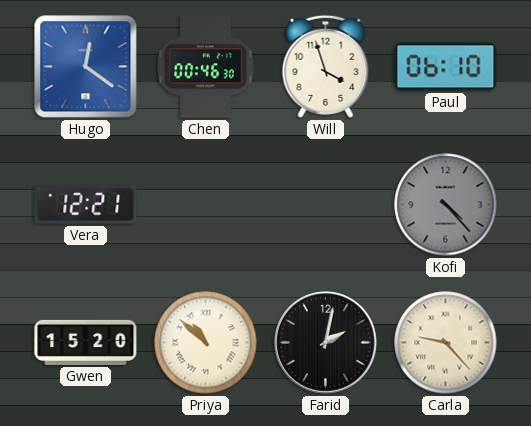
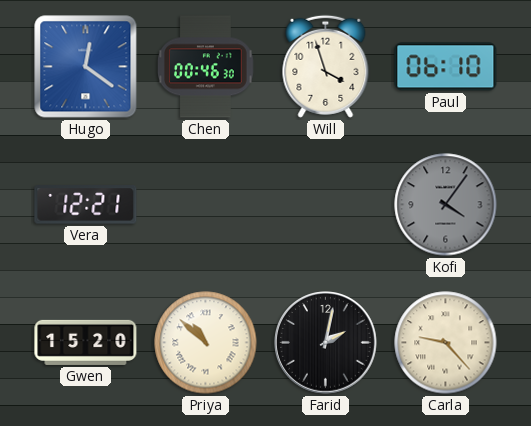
Kofi: 4:23 -> 4:06
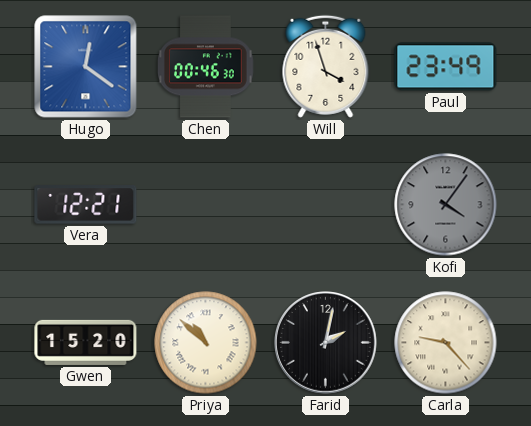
Paul: 06:10 -> 23:49
